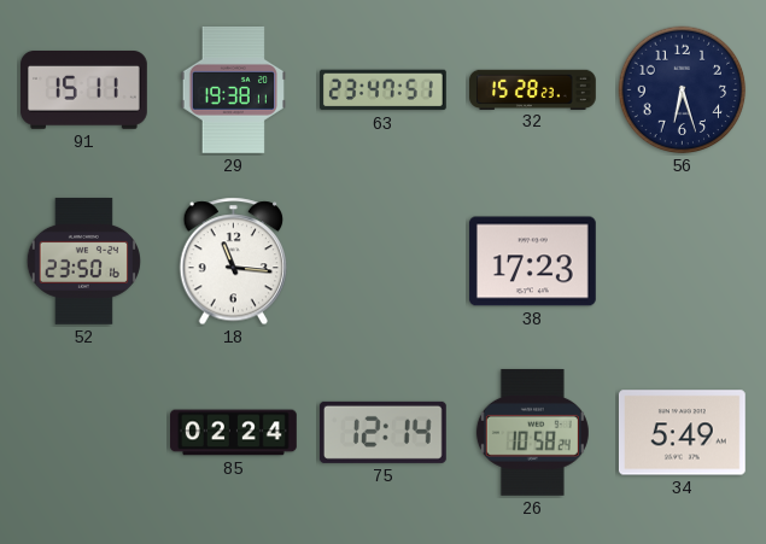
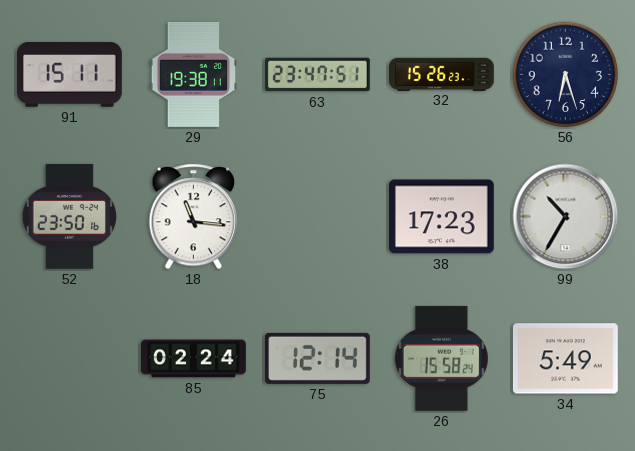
32: 15:28 -> 15:26
99: none -> 10:35
26: 10:58 -> 15:58
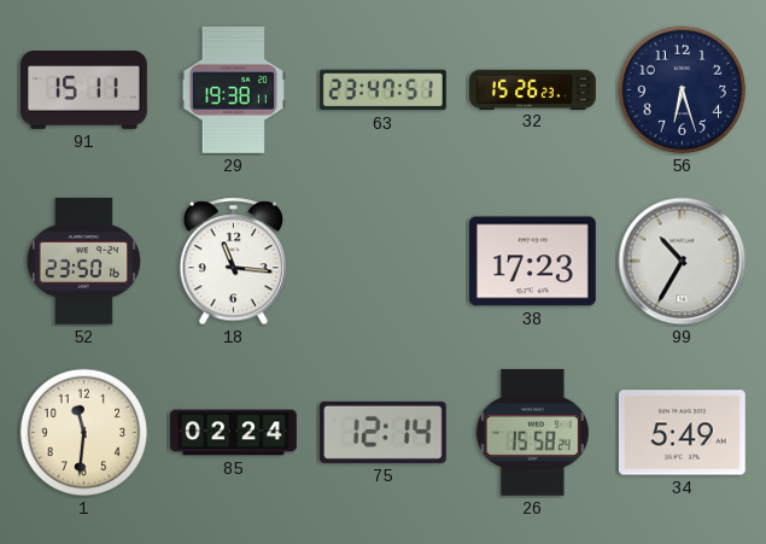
1: none -> 11:31
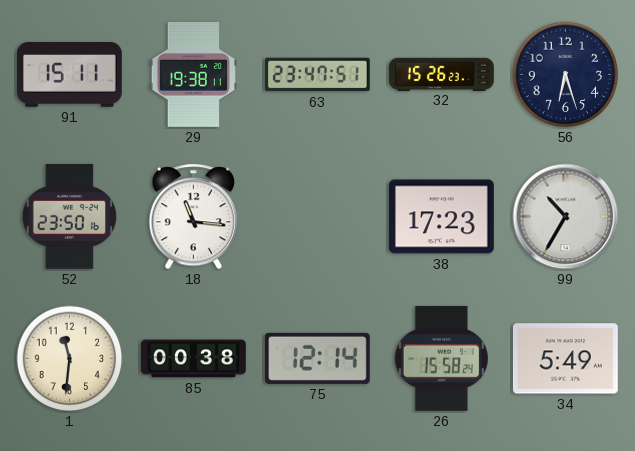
85: 02:24 -> 00:38
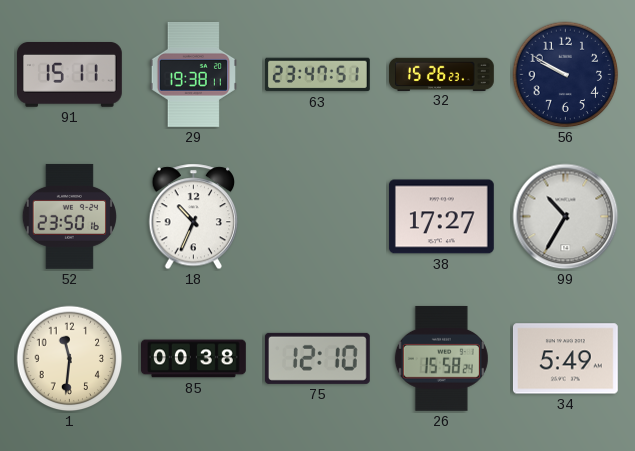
56: 6:27 -> 9:50
18: 11:16 -> 10:34
38: 17:23 -> 17:27
75: 12:14 -> 12:10
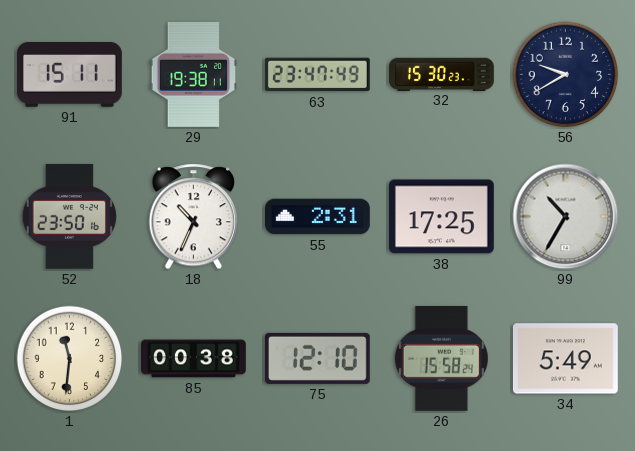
63: 23:47:51 -> 23:47:49
32: 15:26 -> 15:30
56: 9:50 -> 9:40
55: none -> 2:31
38: 17:27 -> 17:25
